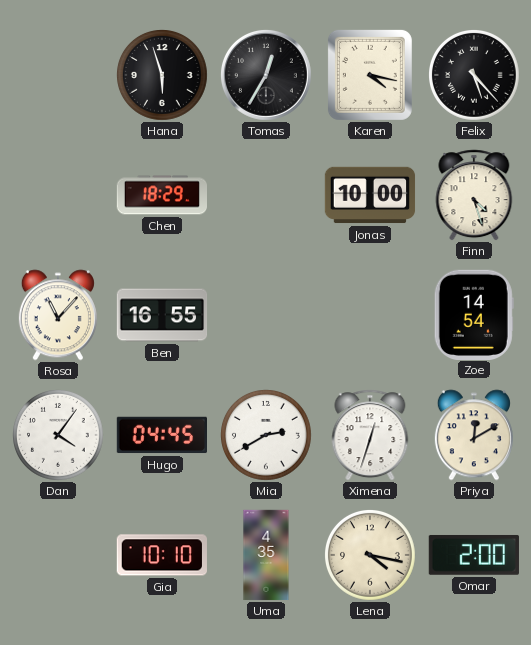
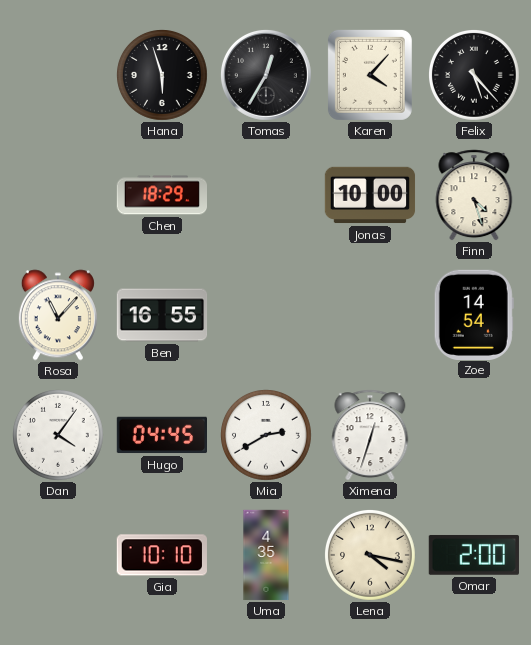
Karen: 4:17 -> 4:07
Priya: 12:10 -> none
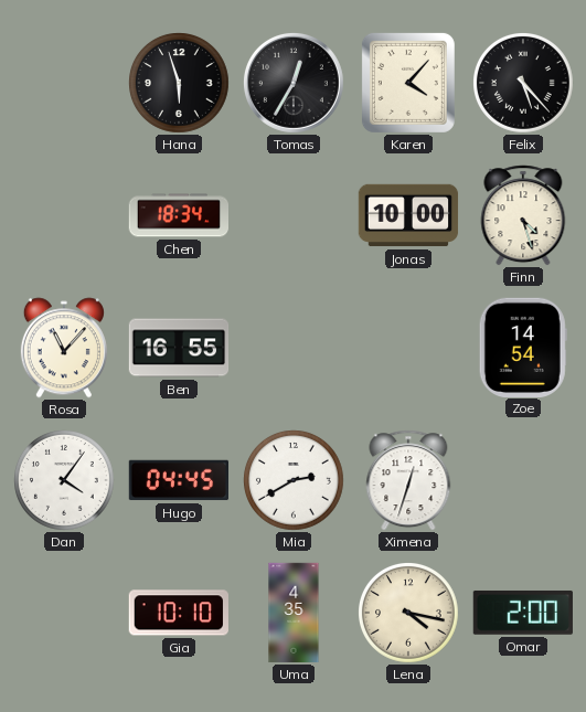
Chen: 18:29 -> 18:34
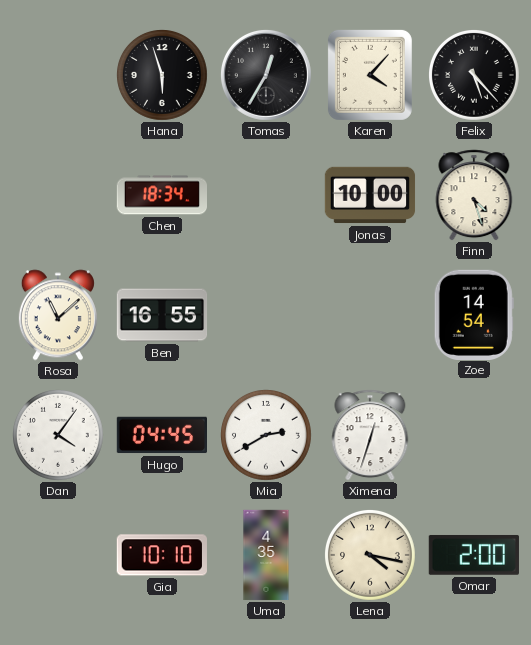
Rosa: 11:07 -> 11:08
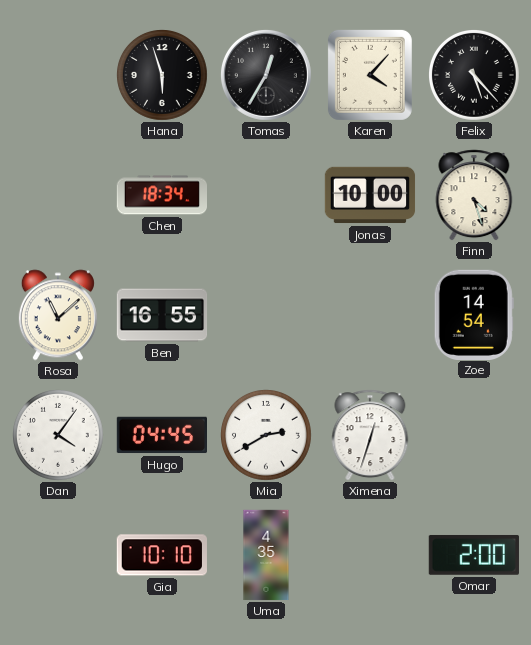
Lena: 4:17 -> none
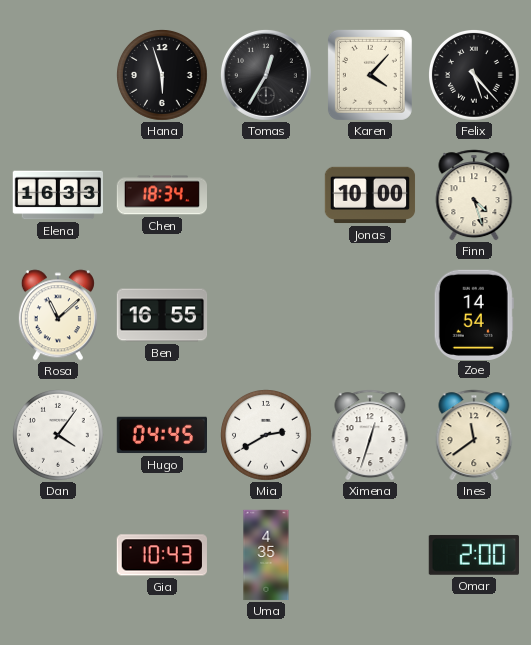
Elena: none -> 16:33
Ines: none -> 11:39
Gia: 10:10 -> 10:43
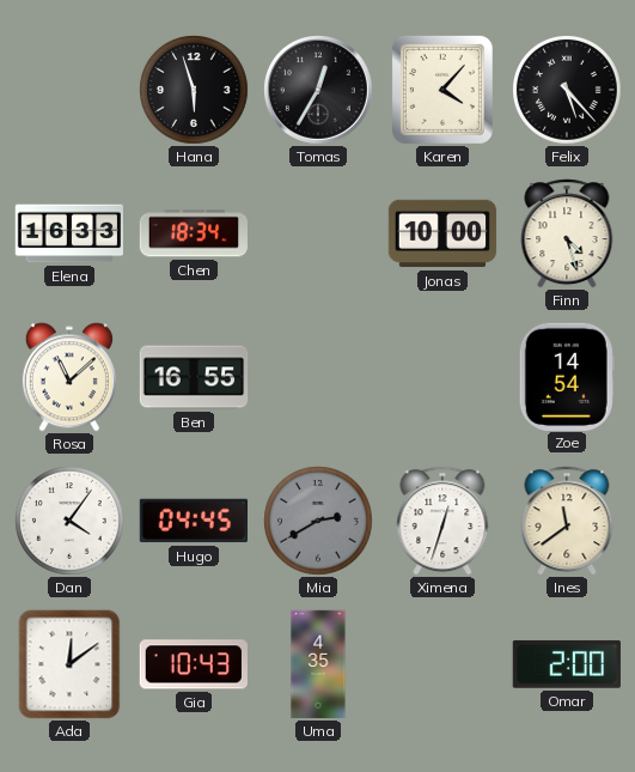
Mia dial: white -> grey
Ada: none -> 12:09
